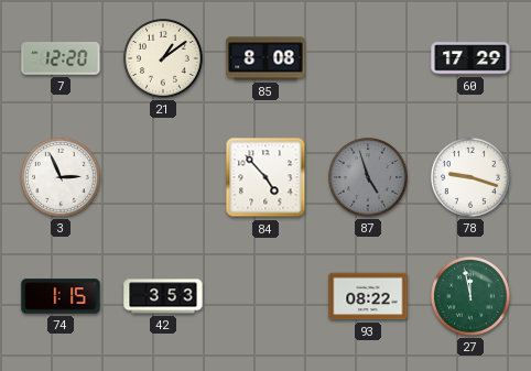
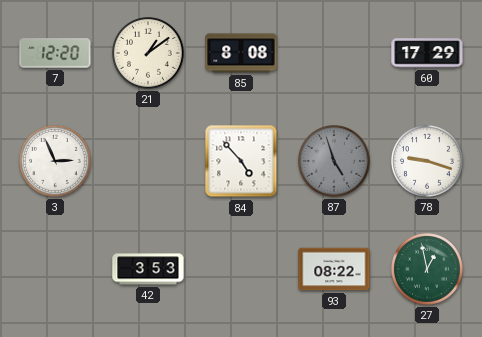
74: 1:15 -> none
27: 11:58 -> 12:58
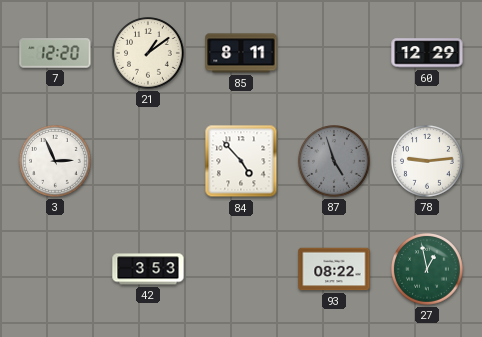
85: 8:08 -> 8:11
60: 17:29 -> 12:29
78: 9:18 -> 9:14
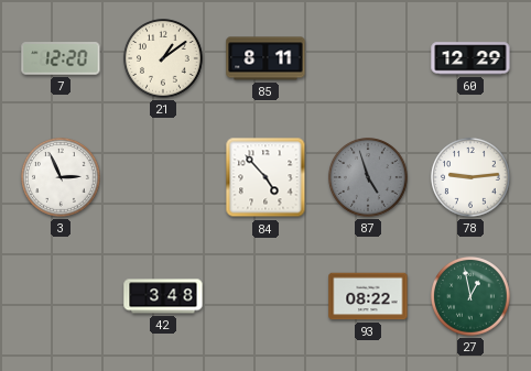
42: 3:53 -> 3:48
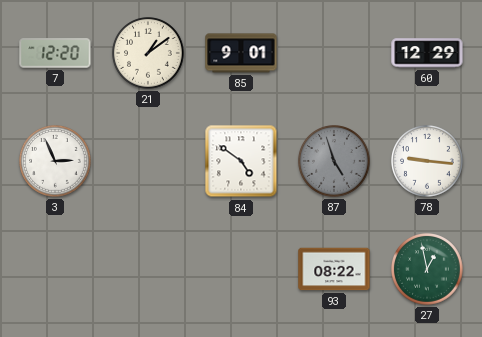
85: 8:11 -> 9:01
84: 4:53 -> 4:51
78: 9:14 -> 9:16
42: 3:48 -> none
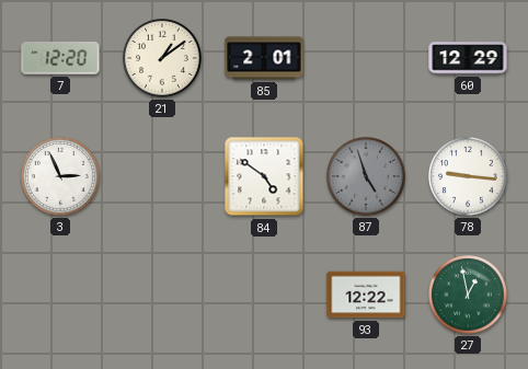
85: 9:01 -> 2:01
93: 08:22 -> 12:22
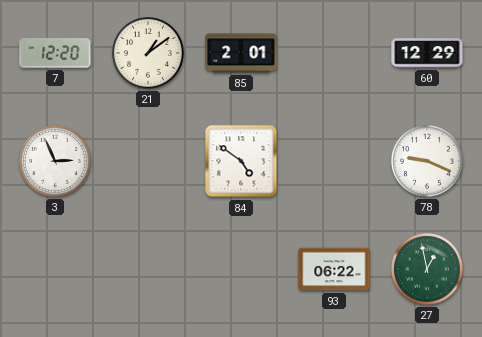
87: 4:57 -> none
78: 9:16 -> 9:19
93: 12:22 -> 06:22
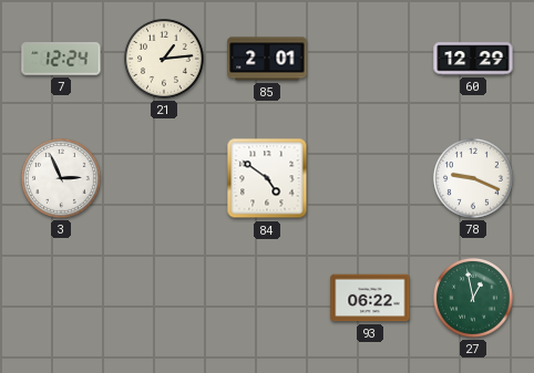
7: 12:20 -> 12:24
21: 1:09 -> 1:14
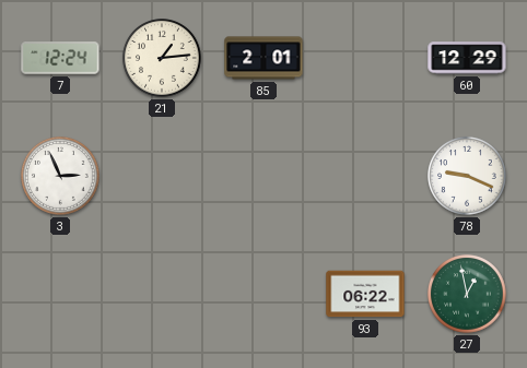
84: 4:51 -> none
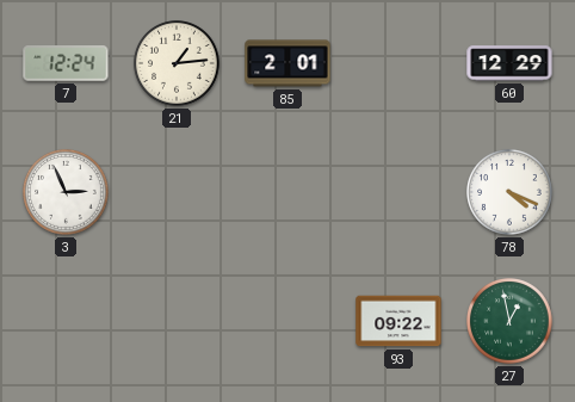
78: 9:19 -> 4:19
93: 06:22 -> 09:22
